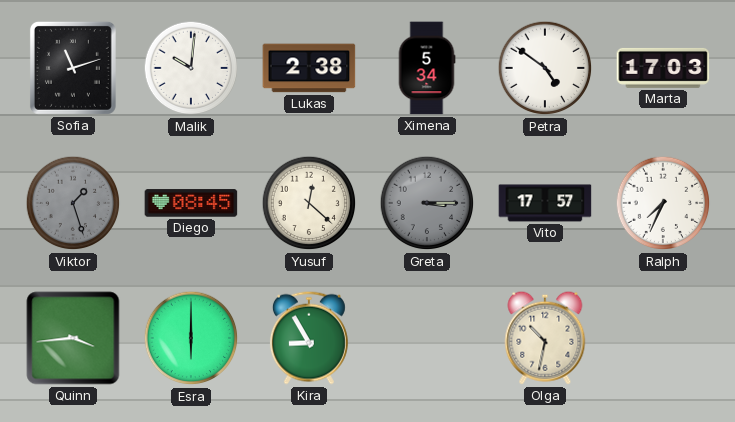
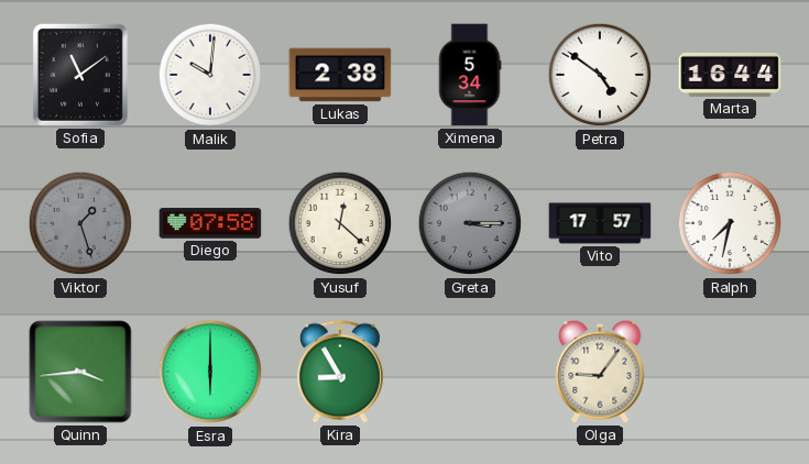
Sofia: 11:12 -> 11:09
Marta: 17:03 -> 16:44
Diego: 08:45 -> 07:58
Ralph: 7:34 -> 7:32
Olga: 10:32 -> 9:06
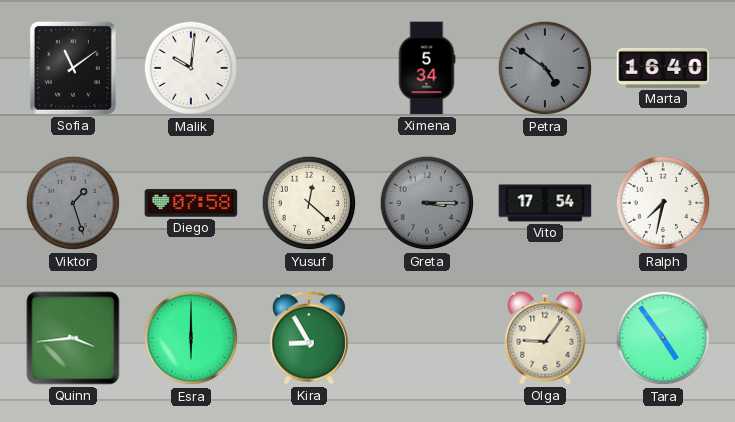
Lukas: 2:38 -> none
Petra dial: white -> grey
Marta: 16:44 -> 16:40
Vito: 17:57 -> 17:54
Tara: none -> 4:54
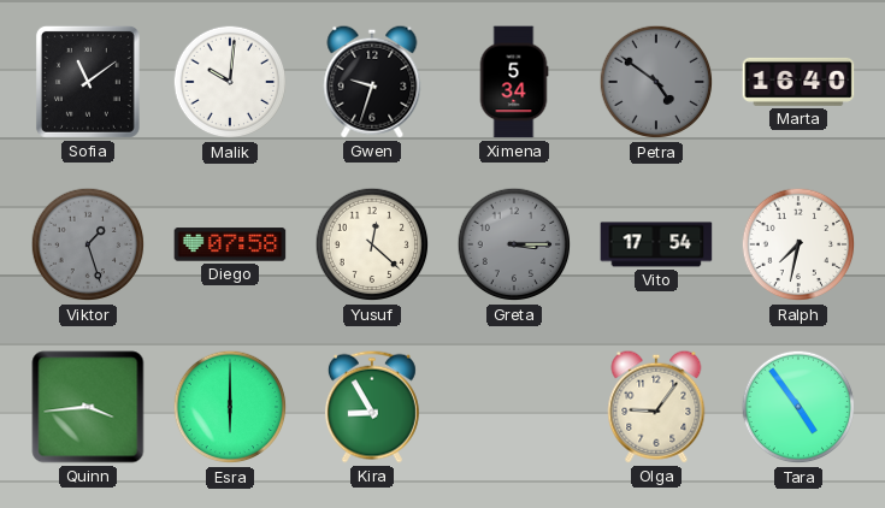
Gwen: none -> 9:33
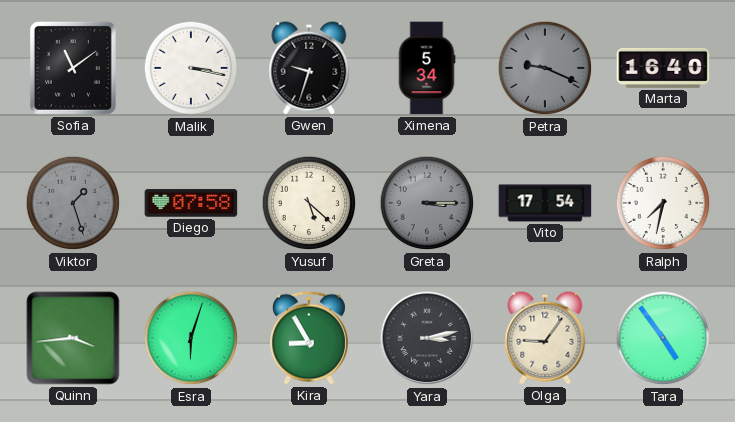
Malik: 10:01 -> 3:17
Petra: 4:51 -> 9:19
Yusuf: 12:22 -> 5:22
Esra: 6:00 -> 6:03
Yara: none -> 3:13
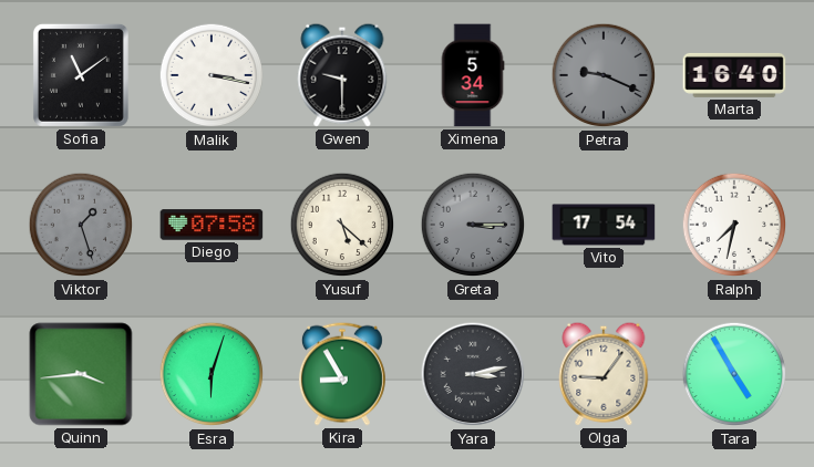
Gwen: 9:33 -> 9:30
Tara: 4:54 -> 4:55
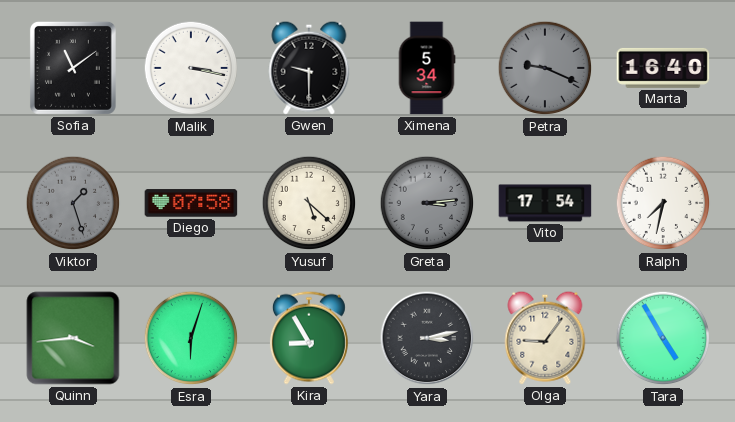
Greta: 3:15 -> 3:14
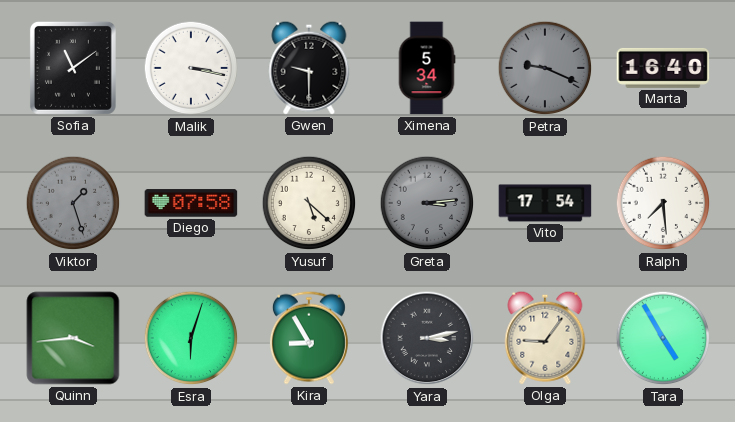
Ralph: 7:32 -> 7:29
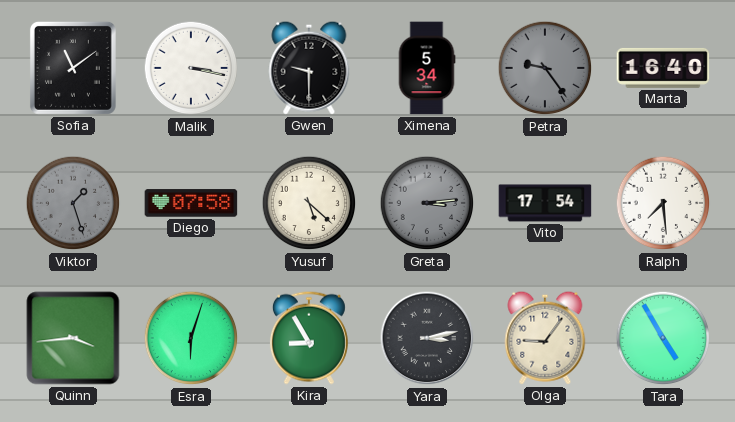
Petra: 9:19 -> 9:24
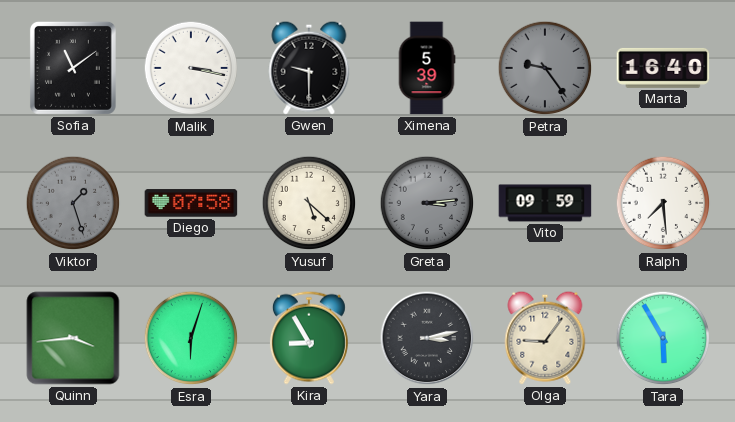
Ximena: 5:34 -> 5:39
Vito: 17:54 -> 09:59
Tara: 4:55 -> 5:55
